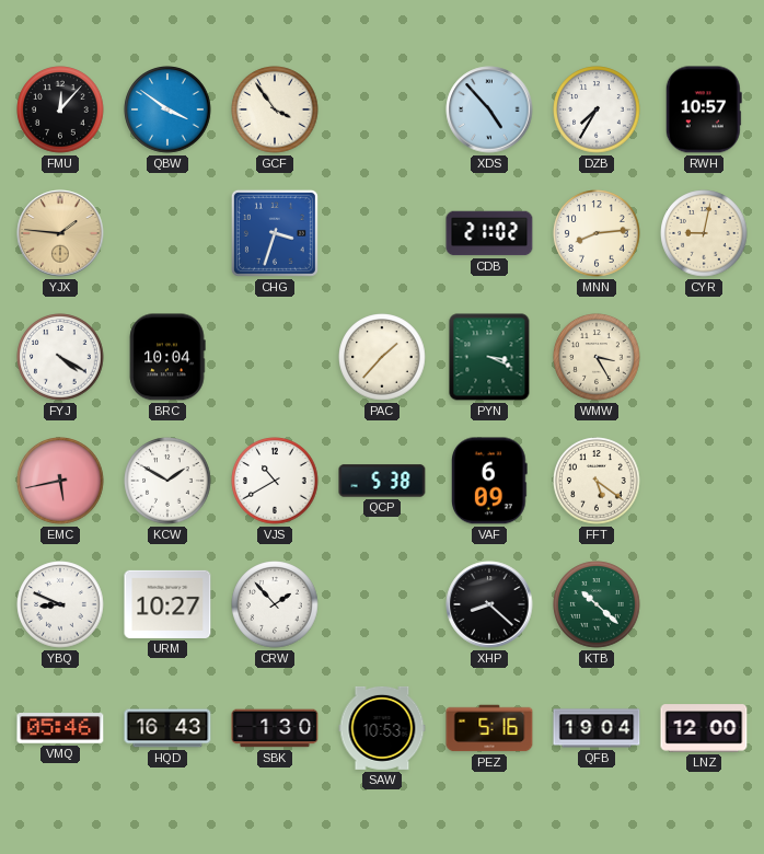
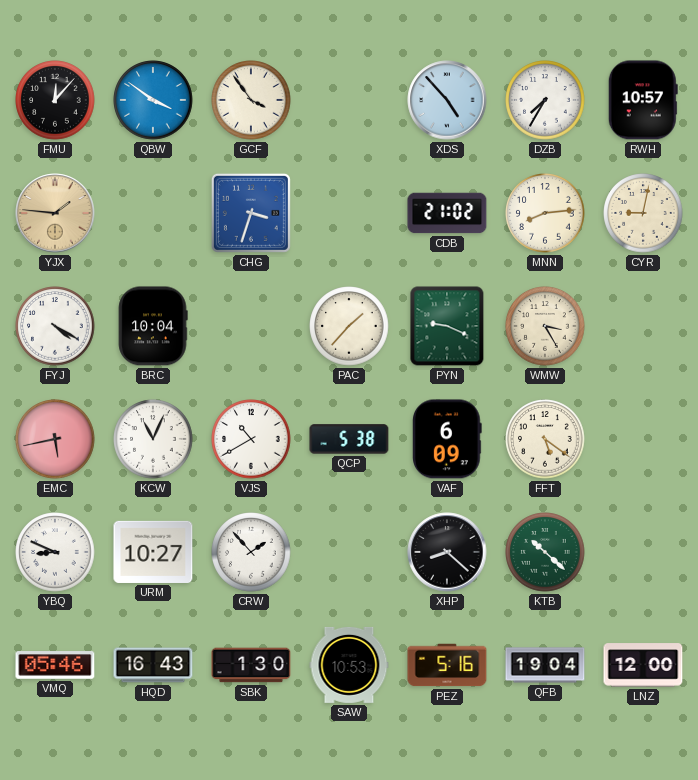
PYN: 3:19 -> 9:19
KCW: 1:50 -> 11:04
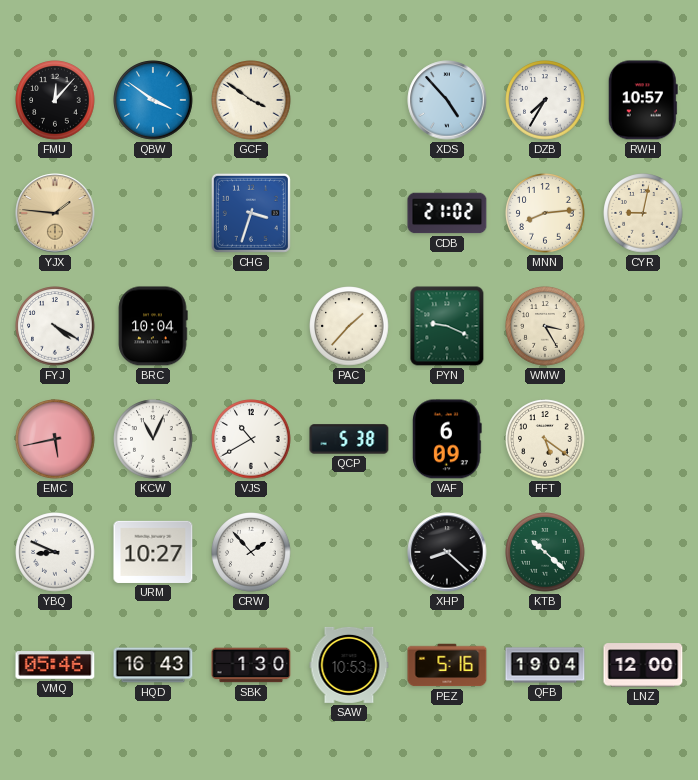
GCF: 3:54 -> 3:51
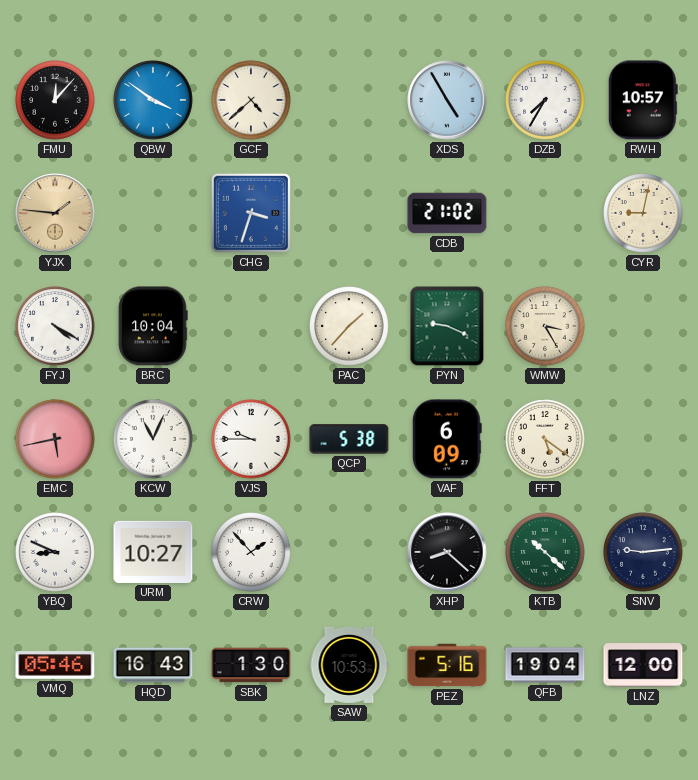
GCF: 3:51 -> 4:38
XDS: 4:53 -> 4:55
MNN: 8:14 -> none
VJS: 10:40 -> 9:45
SNV: none -> 9:14
